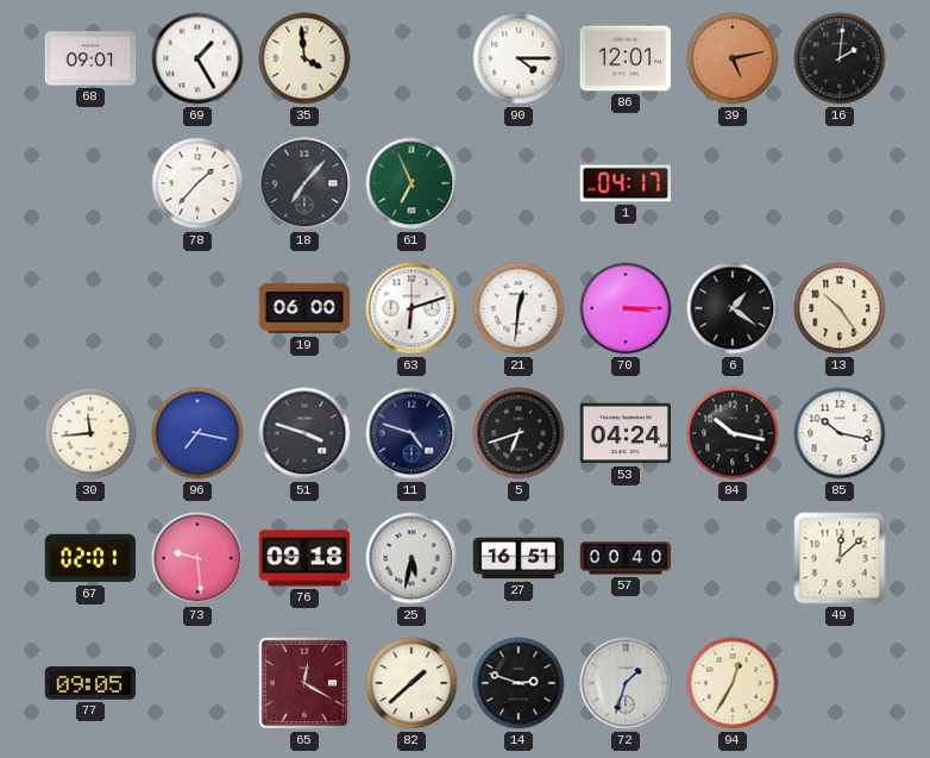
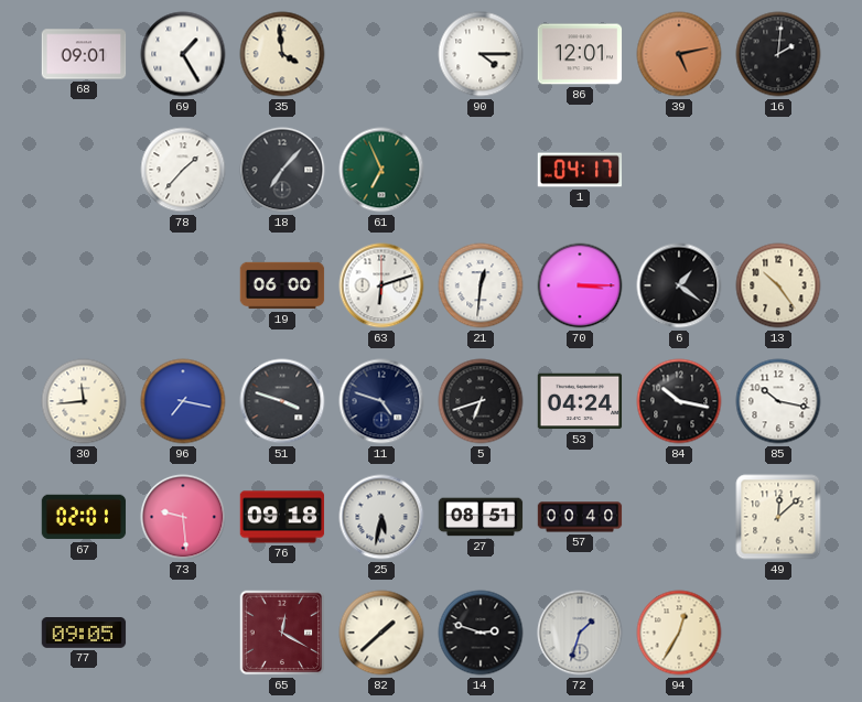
27: 16:51 -> 08:51
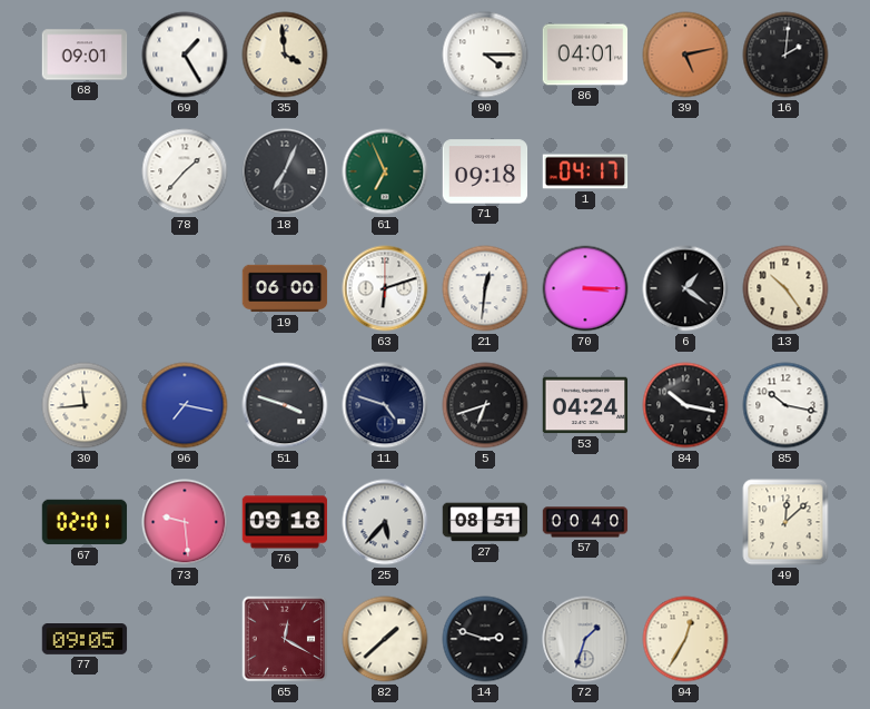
86: 12:01 -> 04:01
18: 7:07 -> 7:04
71: none -> 09:18
25: 5:32 -> 5:37
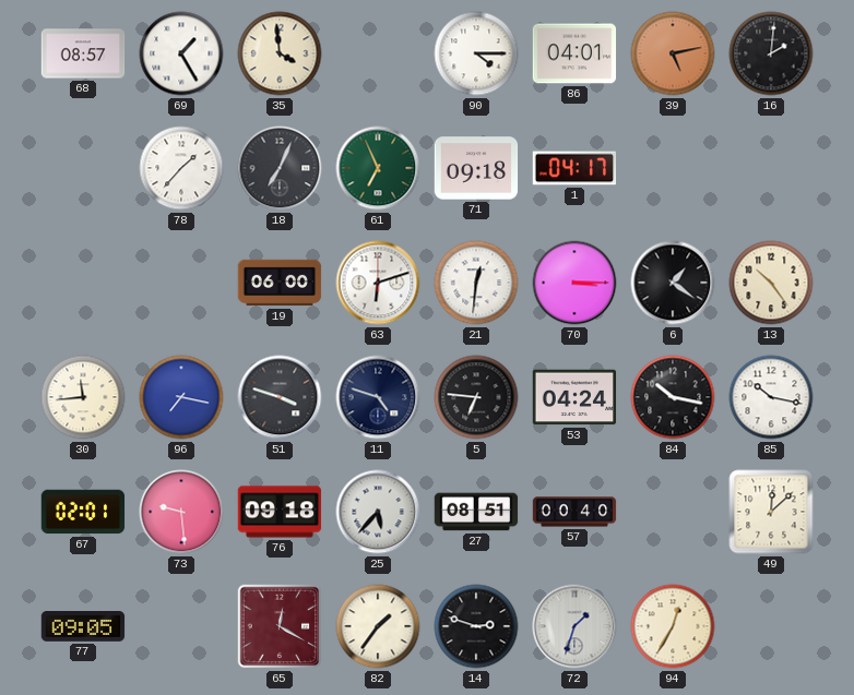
68: 09:01 -> 08:57
5: 6:42 -> 6:46
82: 1:38 -> 1:36
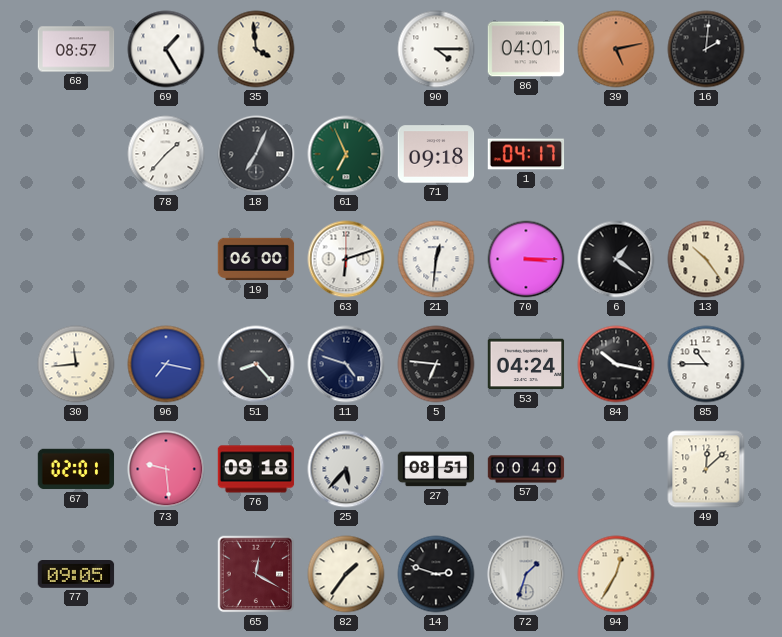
51: 3:48 -> 8:23
85: 10:17 -> 10:45
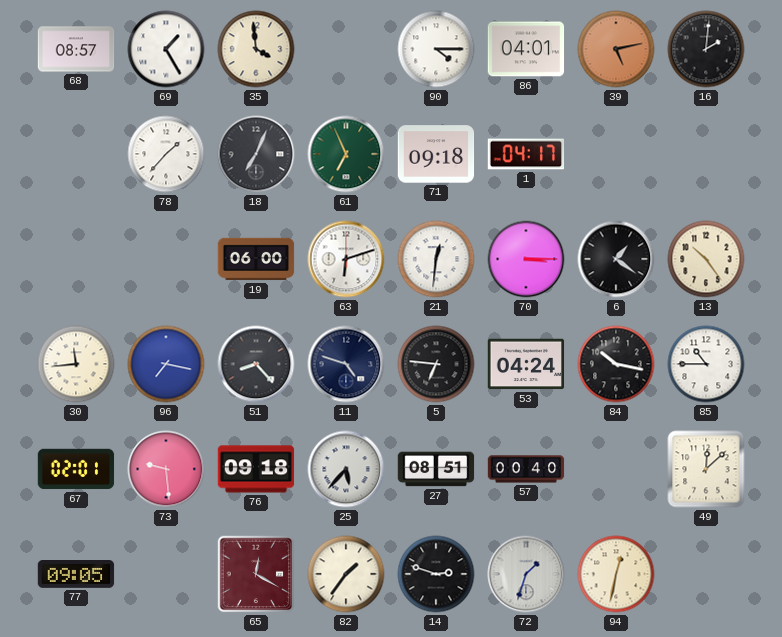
94: 12:35 -> 12:32
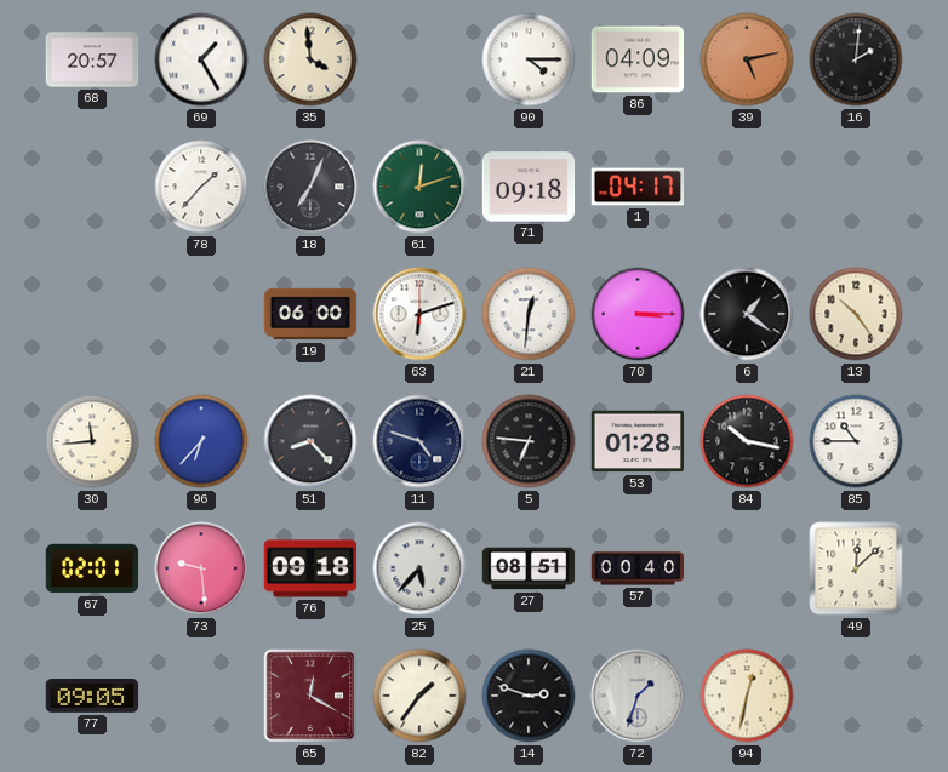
68: 08:57 -> 20:57
86: 04:01 -> 04:09
61: 6:56 -> 12:12
96: 7:17 -> 6:37
53: 04:24 -> 01:28
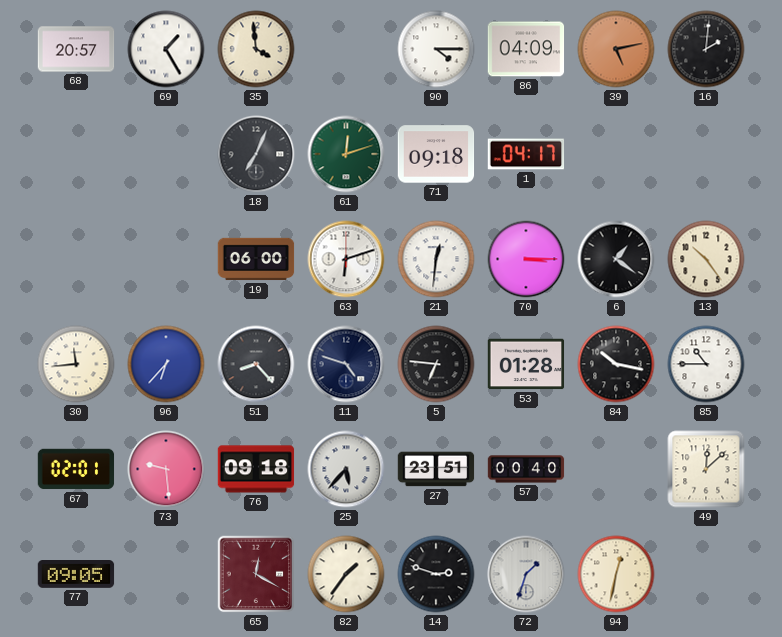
78: 1:37 -> none
27: 08:51 -> 23:51
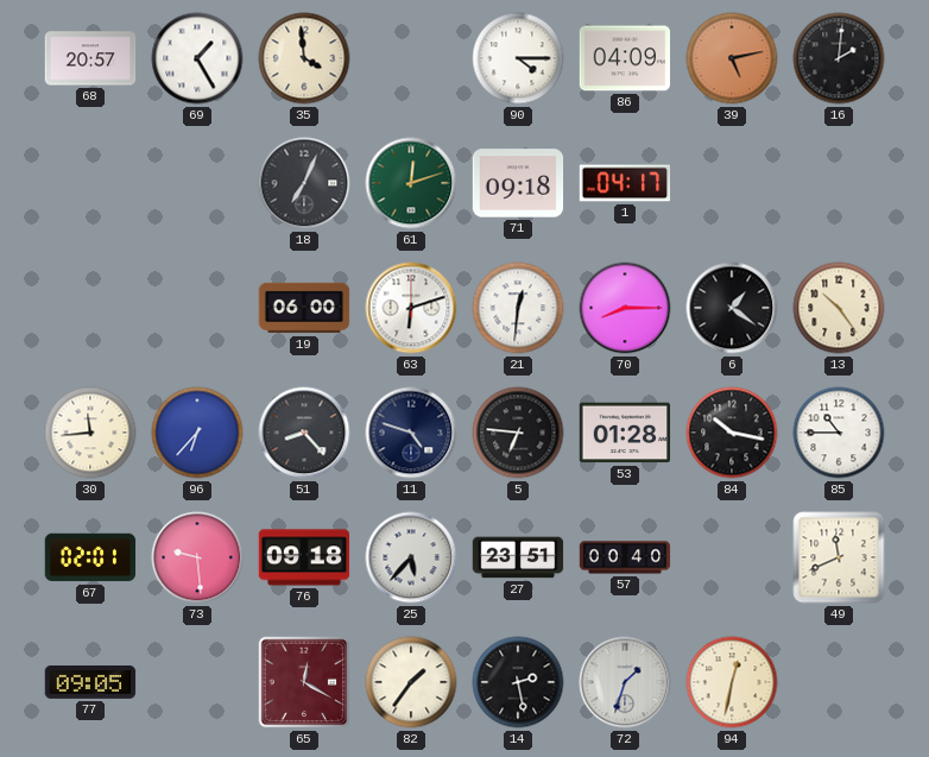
70: 3:15 -> 8:15
49: 12:08 -> 11:41
14: 2:48 -> 2:28
